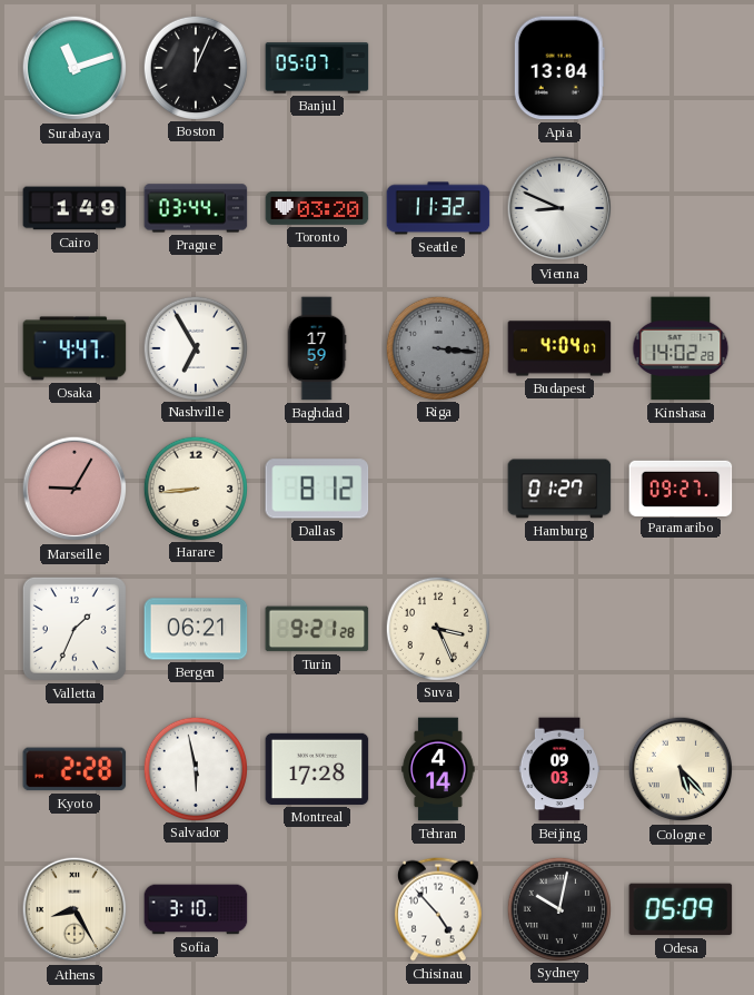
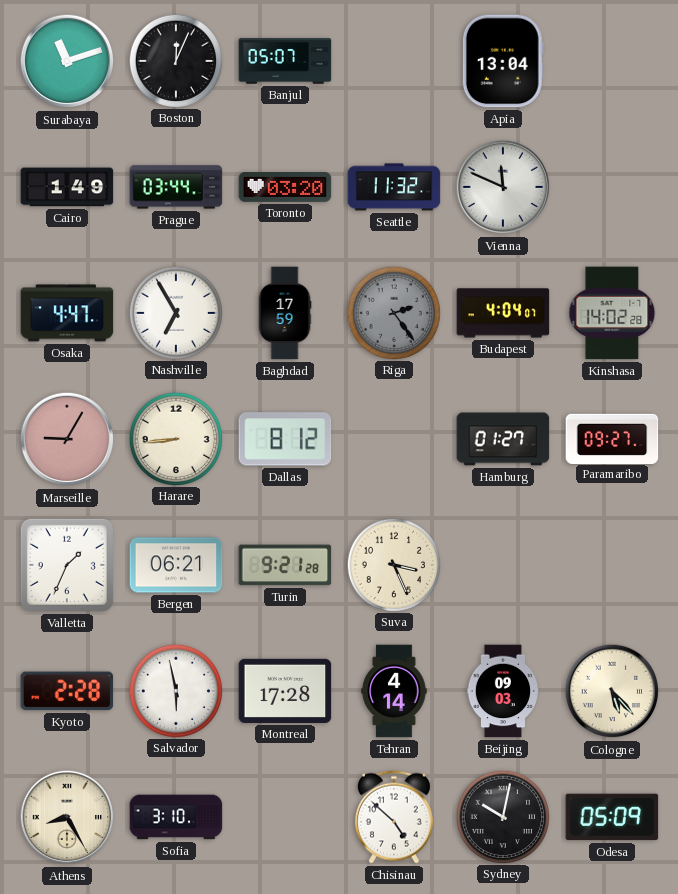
Vienna: 8:49 -> 11:49
Riga: 3:16 -> 2:24
Chisinau: 4:53 -> 4:52
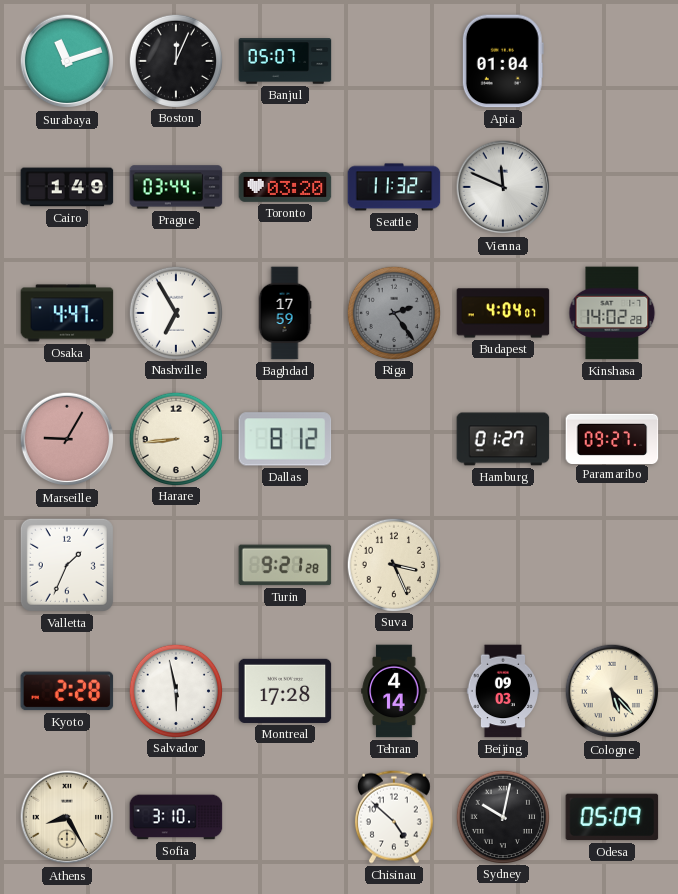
Apia: 13:04 -> 01:04
Bergen: 06:21 -> none
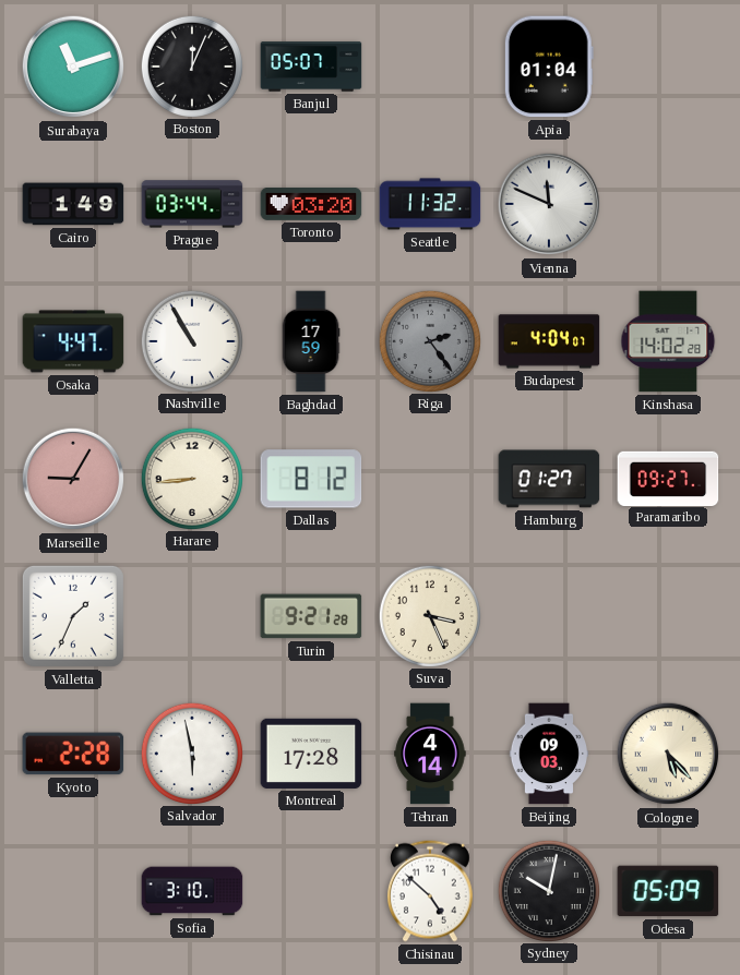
Nashville: 6:55 -> 10:55
Athens: 8:25 -> none
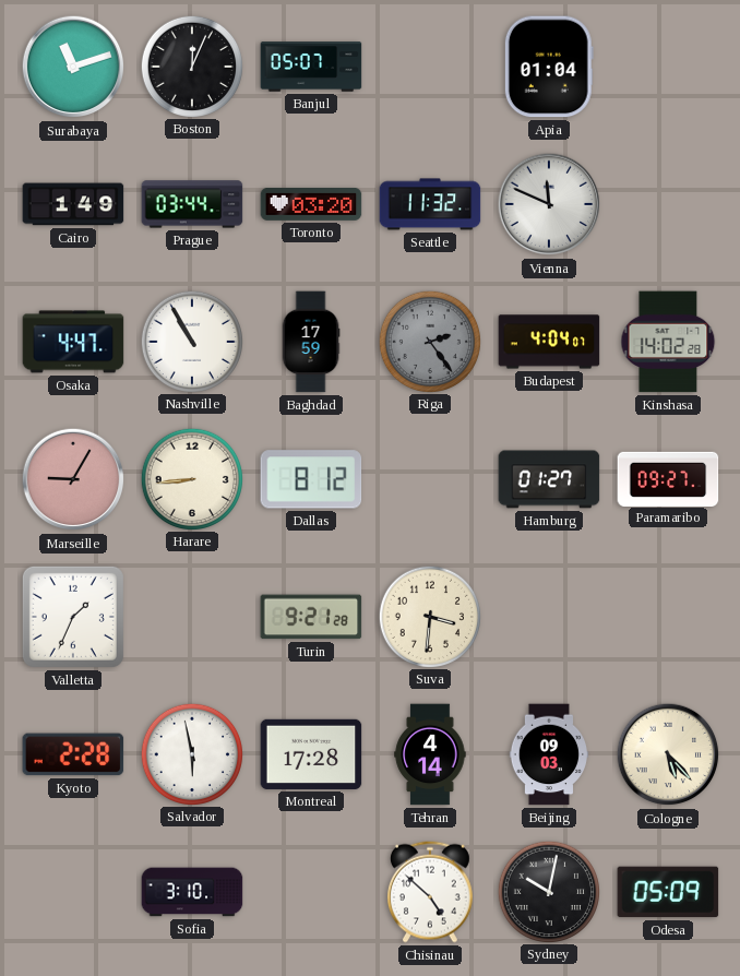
Suva: 3:26 -> 3:31
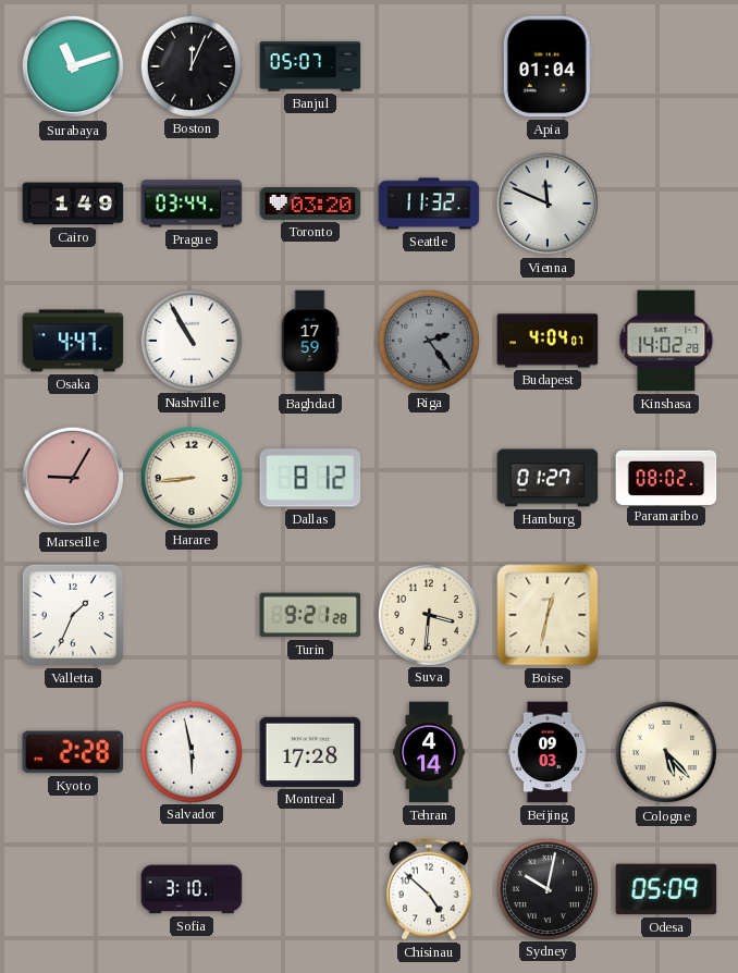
Paramaribo: 09:27 -> 08:02
Boise: none -> 12:32
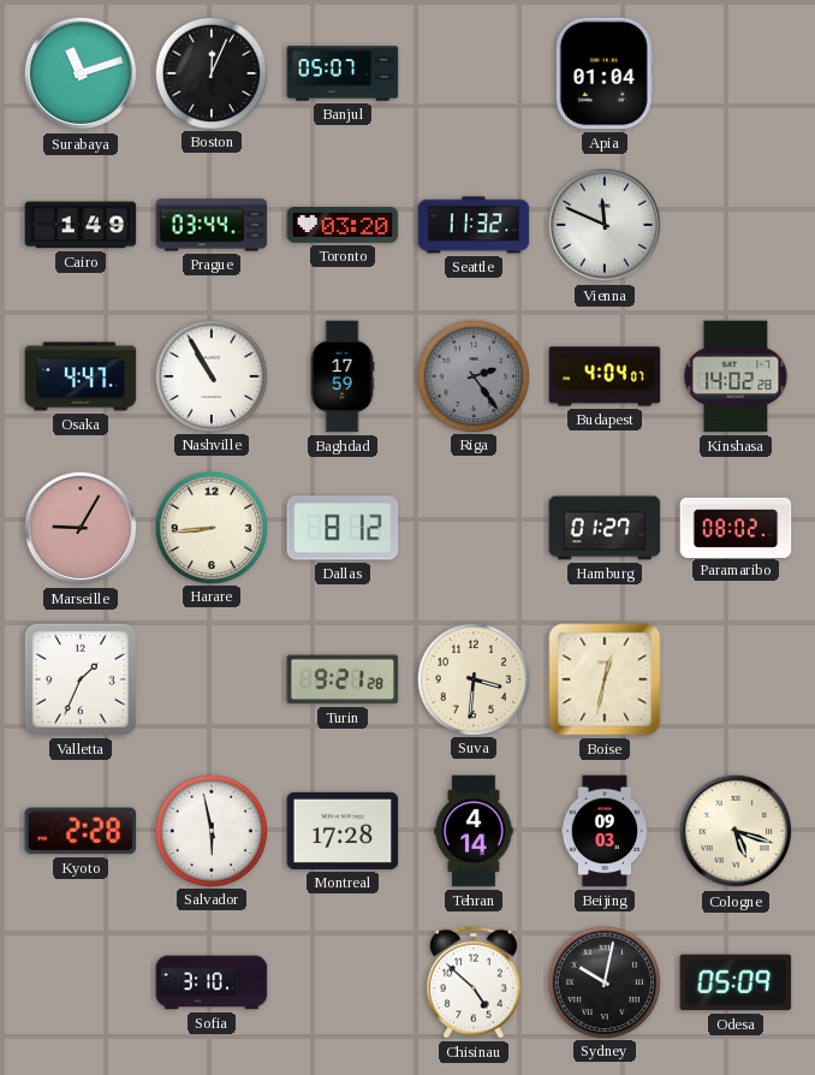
Cologne: 5:23 -> 5:18
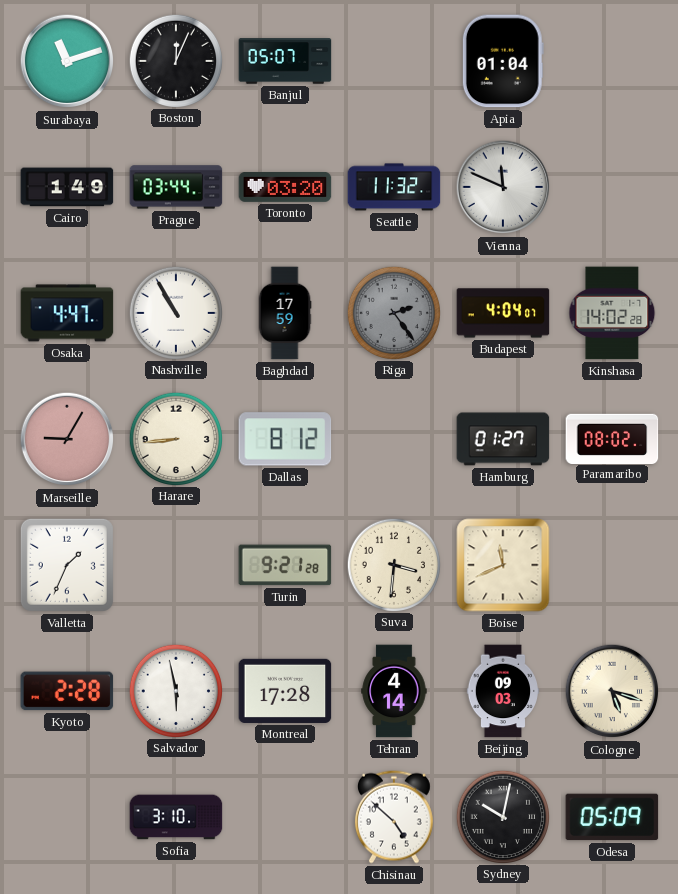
Boise: 12:32 -> 11:41
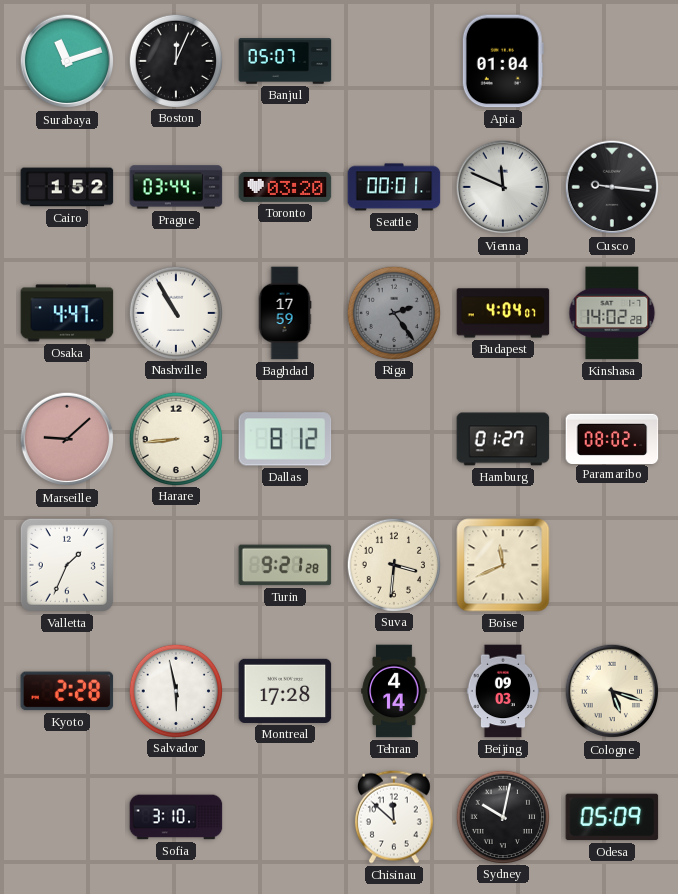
Cairo: 1:49 -> 1:52
Seattle: 11:32 -> 00:01
Cusco: none -> 9:16
Marseille: 9:05 -> 9:08
Chisinau: 4:52 -> 11:52
